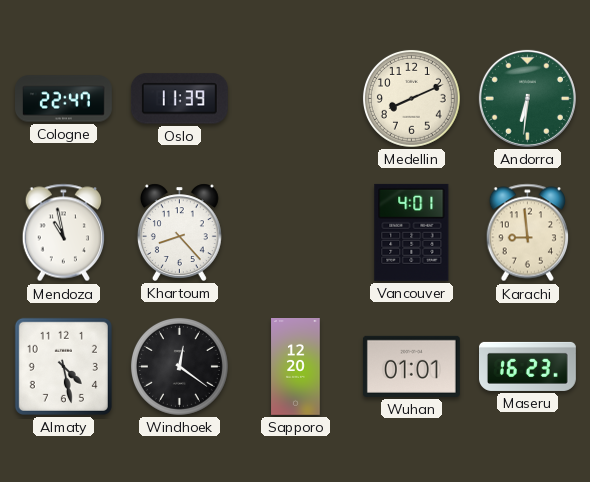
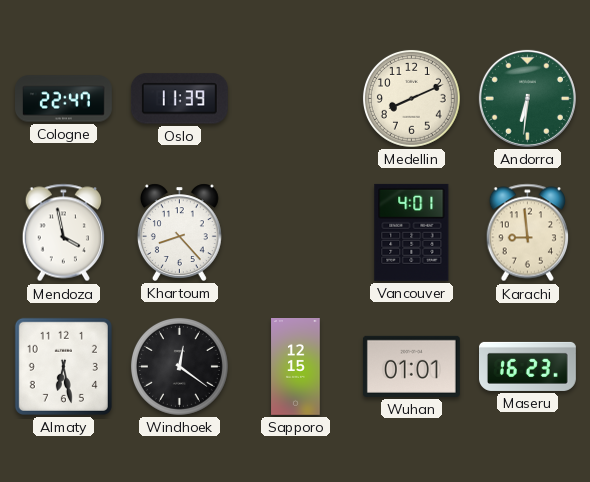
Mendoza: 10:58 -> 3:58
Almaty: 4:28 -> 6:28
Sapporo: 12:20 -> 12:15
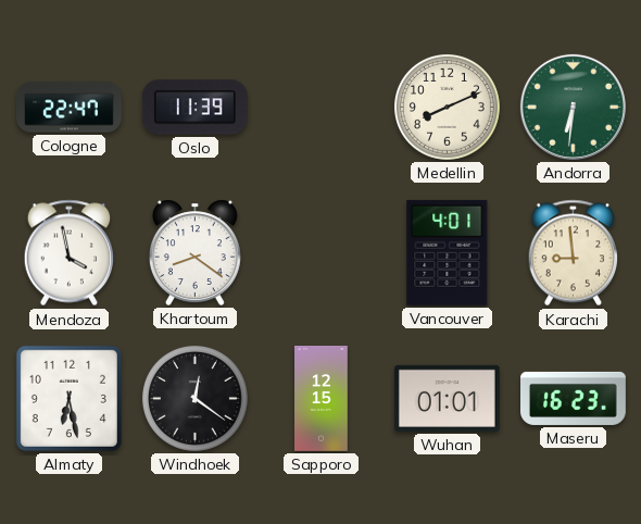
Khartoum: 8:23 -> 8:21
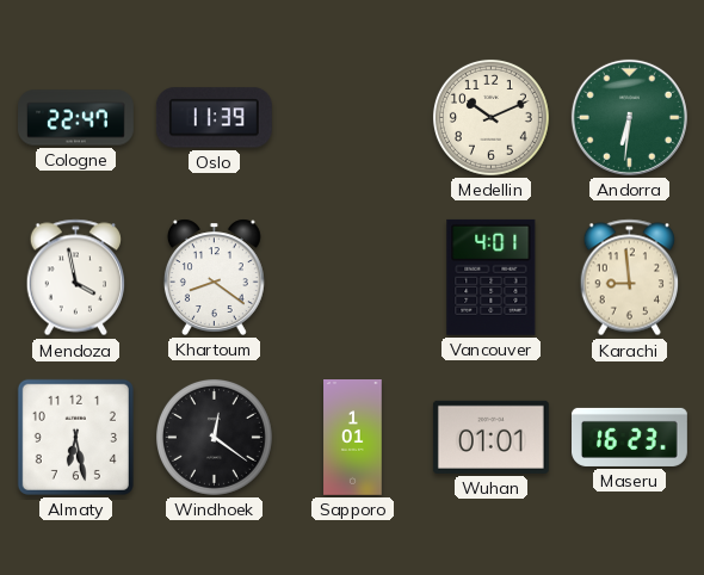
Medellin: 8:11 -> 10:11
Sapporo: 12:15 -> 1:01
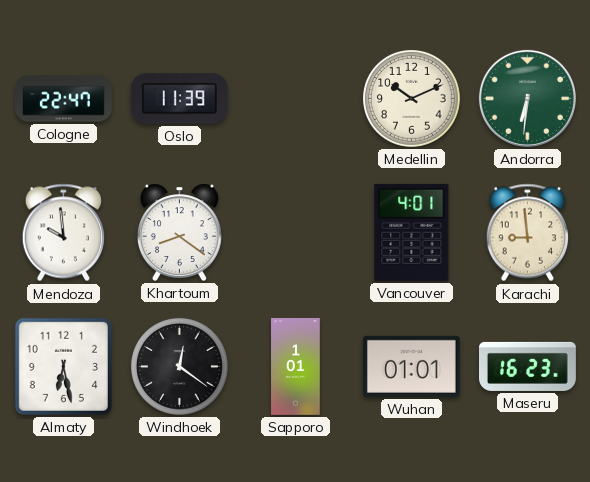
Mendoza: 3:58 -> 9:59
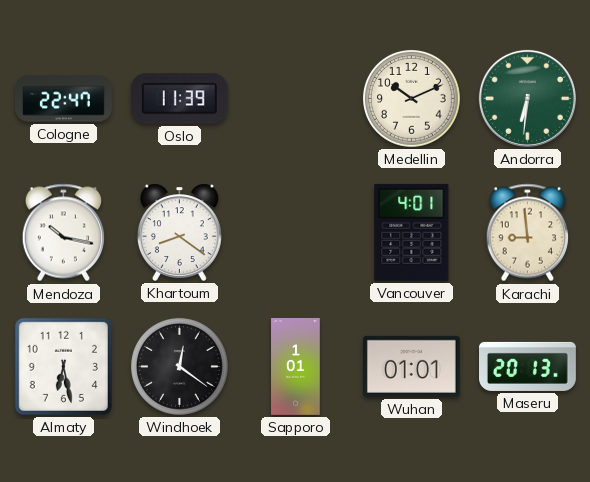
Mendoza: 9:59 -> 10:17
Maseru: 16:23 -> 20:13
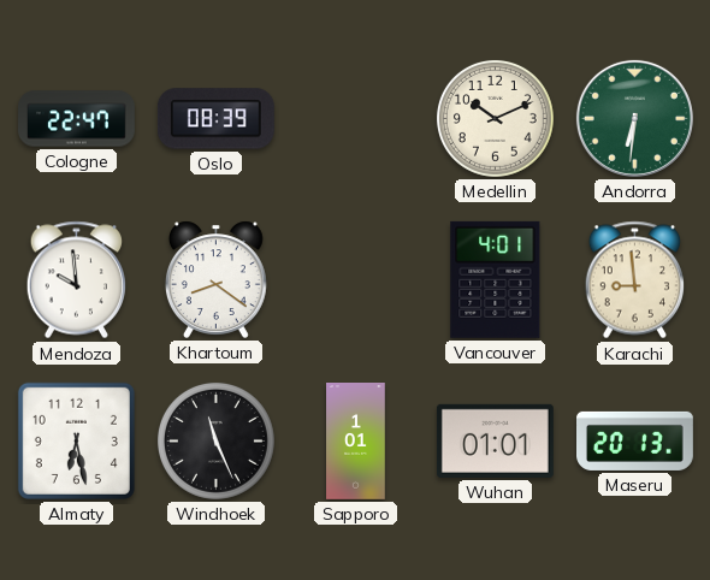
Oslo: 11:39 -> 08:39
Mendoza: 10:17 -> 9:59
Windhoek: 12:21 -> 11:26
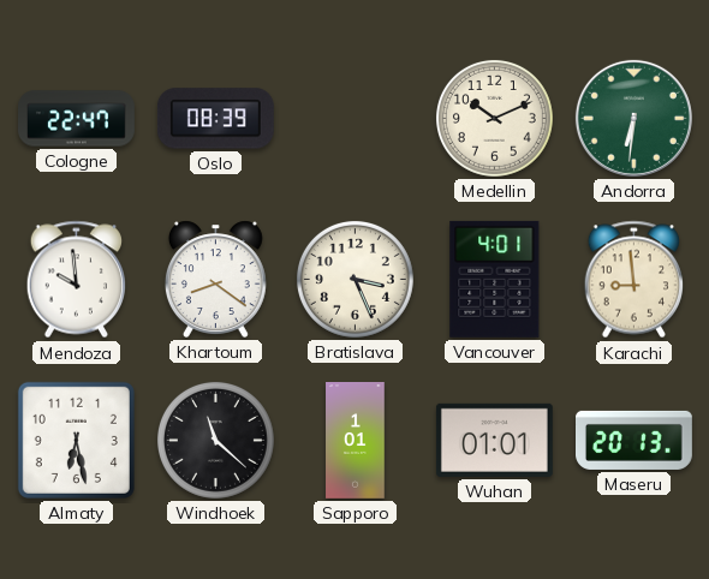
Bratislava: none -> 3:26
Windhoek: 11:26 -> 11:22
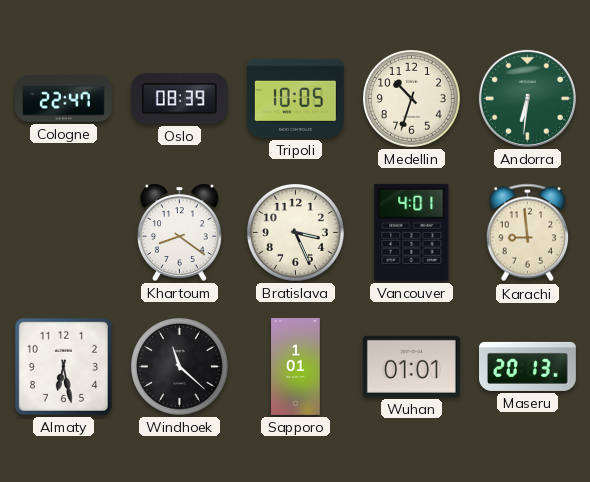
Tripoli: none -> 10:05
Medellin: 10:11 -> 10:33
Mendoza: 9:59 -> none
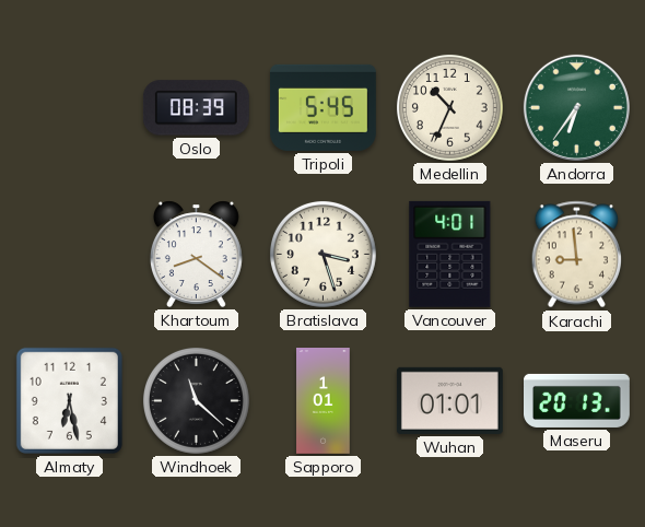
Cologne: 22:47 -> none
Tripoli: 10:05 -> 5:45
Medellin: 10:33 -> 10:34
Andorra: 6:31 -> 6:36
Bratislava: 3:26 -> 3:27
